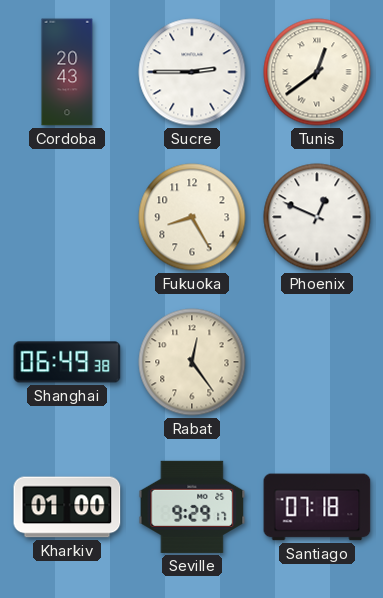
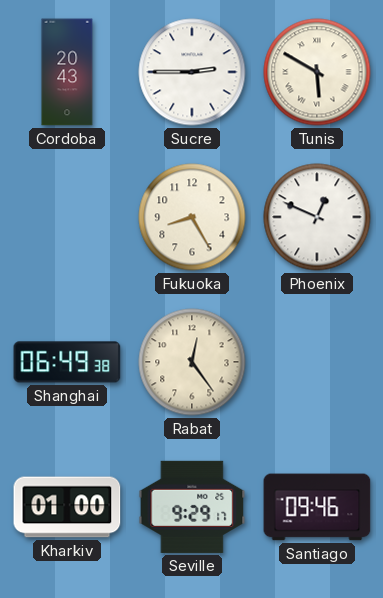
Tunis: 12:39 -> 5:50
Santiago: 07:18 -> 09:46
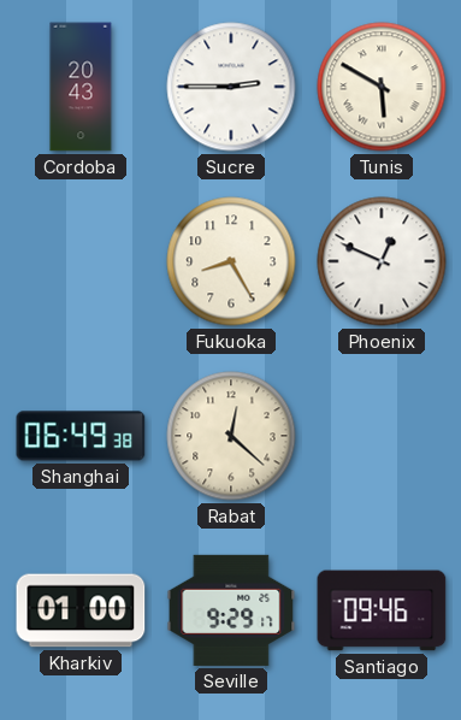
Rabat: 12:24 -> 12:22
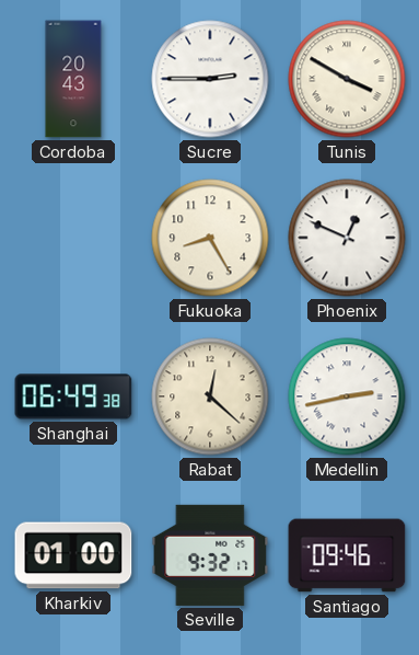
Tunis: 5:50 -> 3:50
Medellin: none -> 2:43
Seville: 9:29 -> 9:32
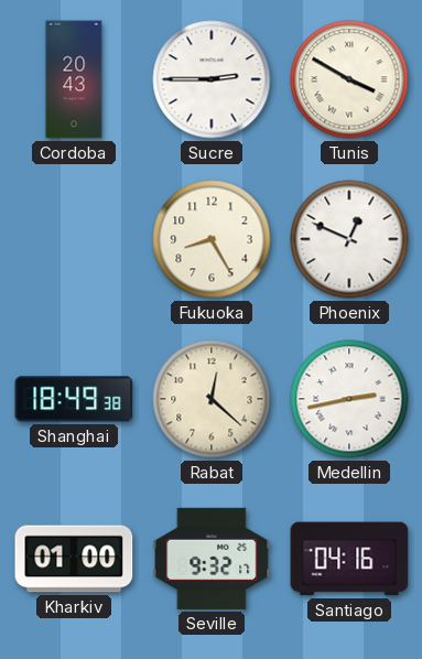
Shanghai: 06:49 -> 18:49
Santiago: 09:46 -> 04:16
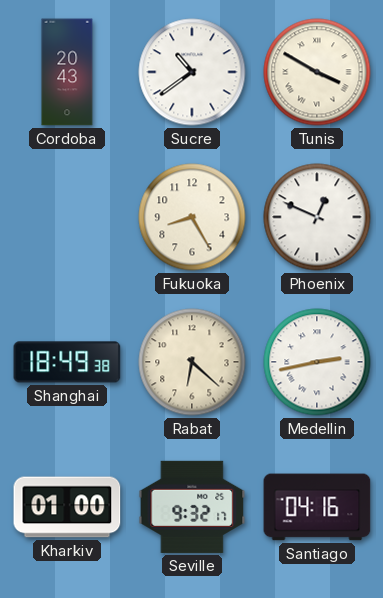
Sucre: 2:45 -> 10:39
Rabat: 12:22 -> 6:22
